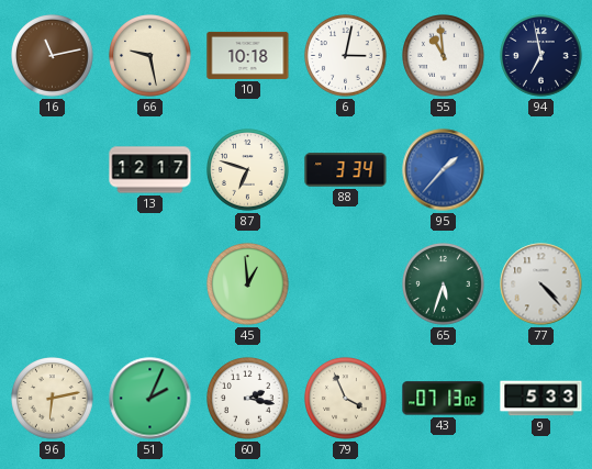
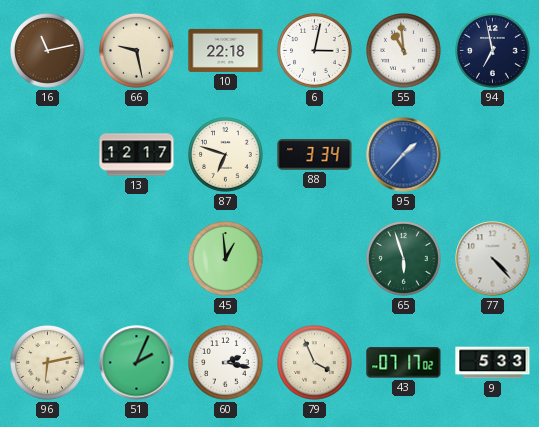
10: 10:18 -> 22:18
65: 5:33 -> 5:57
43: 07:13 -> 07:17
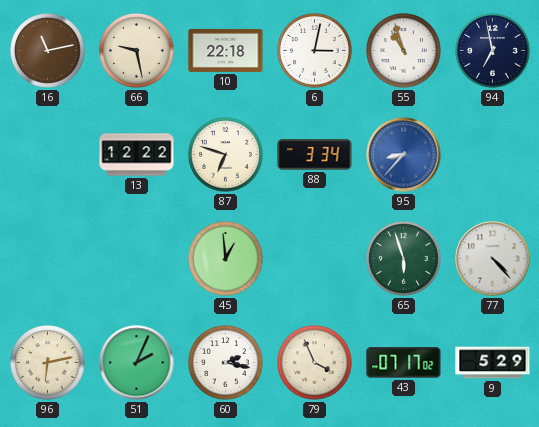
55: 10:59 -> 10:57
13: 12:17 -> 12:22
95: 1:37 -> 8:37
9: 5:33 -> 5:29
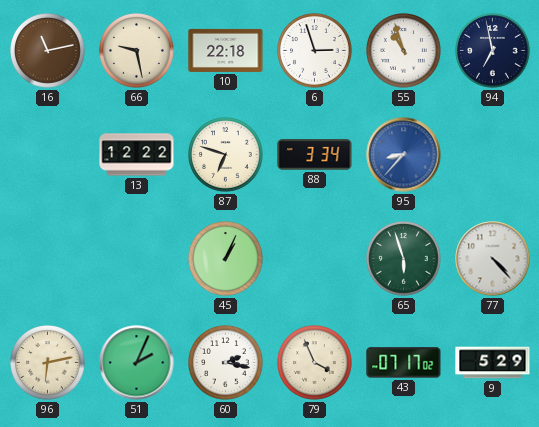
6: 3:02 -> 2:57
45: 12:59 -> 1:04
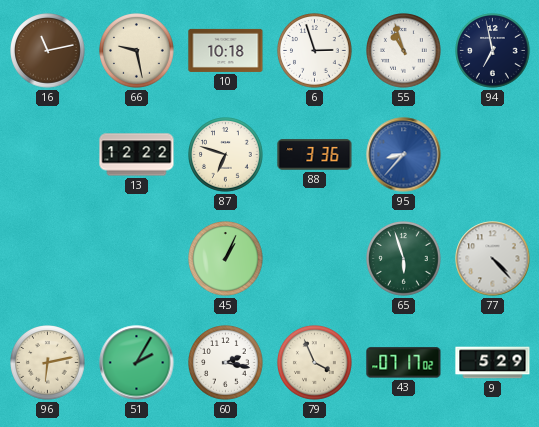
10: 22:18 -> 10:18
88: 3:34 -> 3:36
51: 2:04 -> 2:05
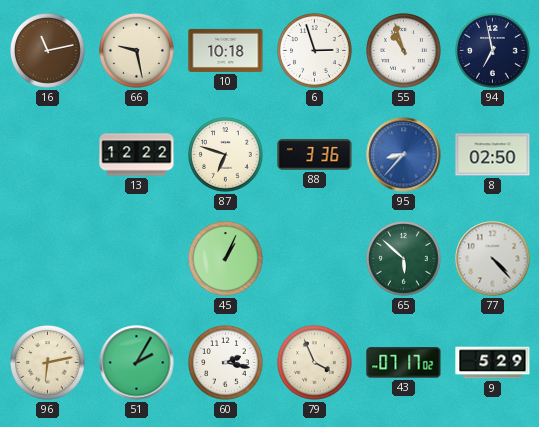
8: none -> 02:50
65: 5:57 -> 5:52
